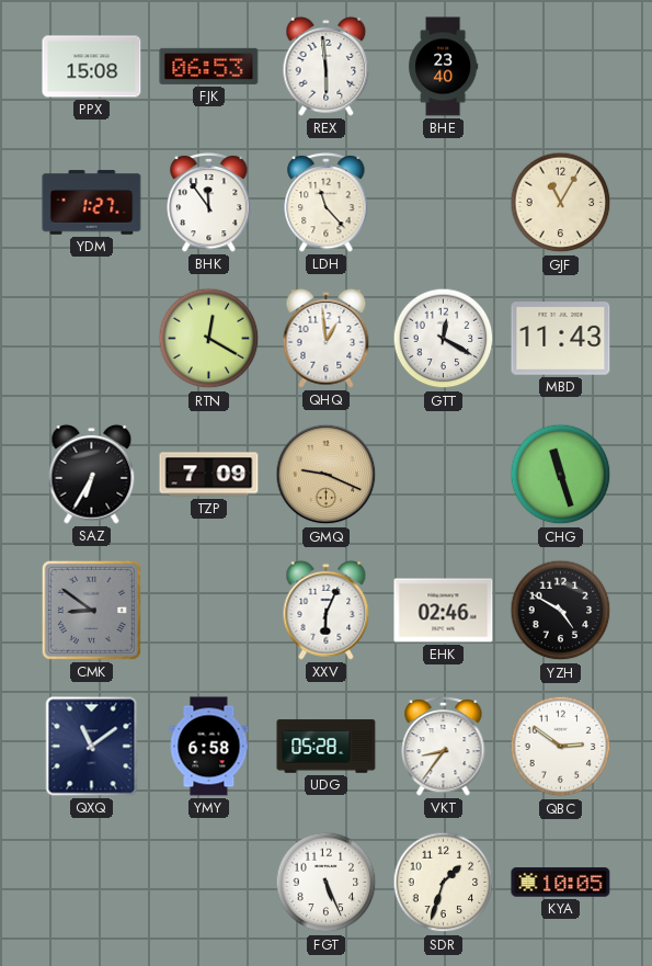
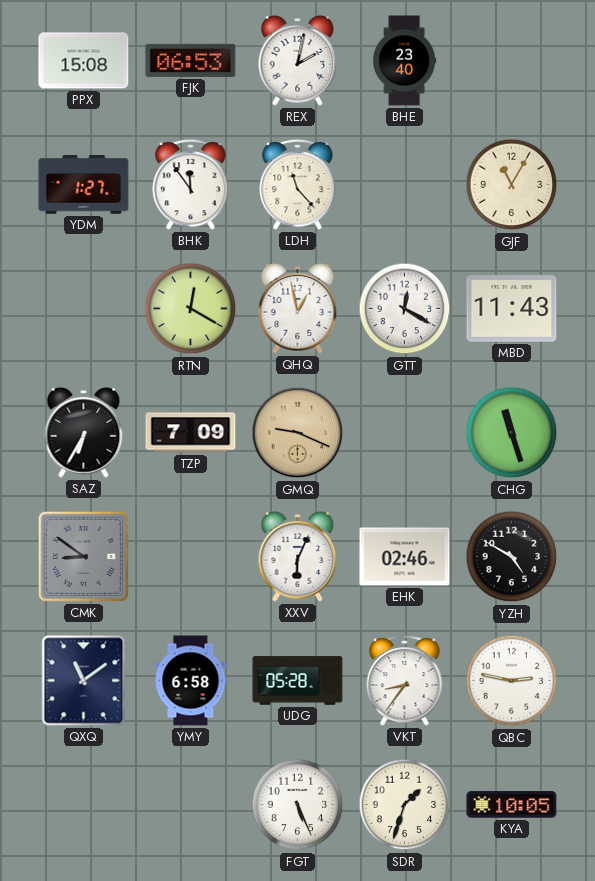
REX: 5:59 -> 2:02
QHQ: 12:59 -> 12:58
QBC: 2:51 -> 2:47
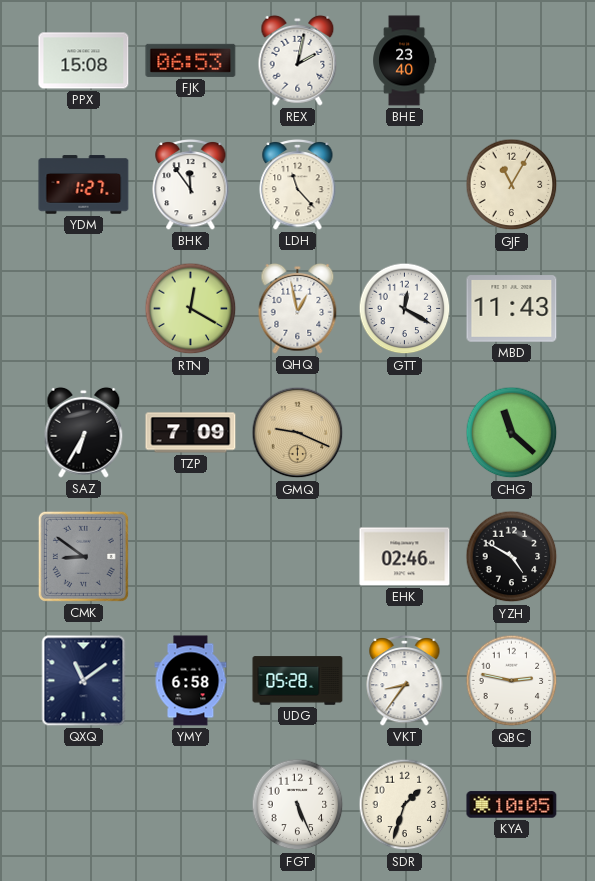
CHG: 11:27 -> 11:22
XXV: 6:04 -> none
